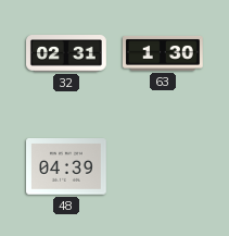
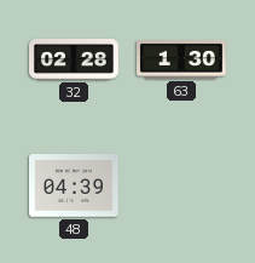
32: 02:31 -> 02:28
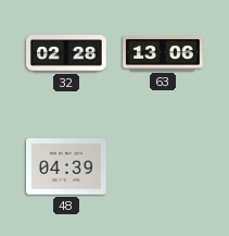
63: 1:30 -> 13:06
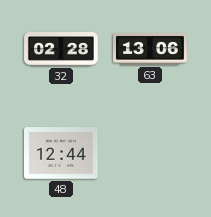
48: 04:39 -> 12:44
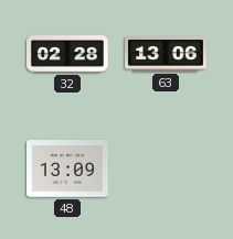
48: 12:44 -> 13:09
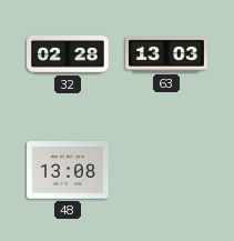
63: 13:06 -> 13:03
48: 13:09 -> 13:08
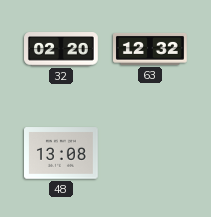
32: 02:28 -> 02:20
63: 13:03 -> 12:32
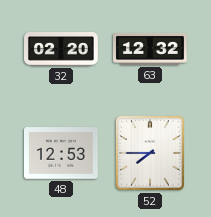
48: 13:08 -> 12:53
52: none -> 7:45
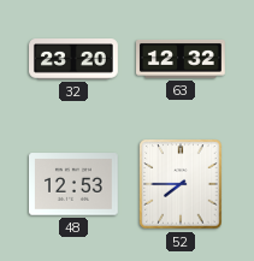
32: 02:20 -> 23:20
